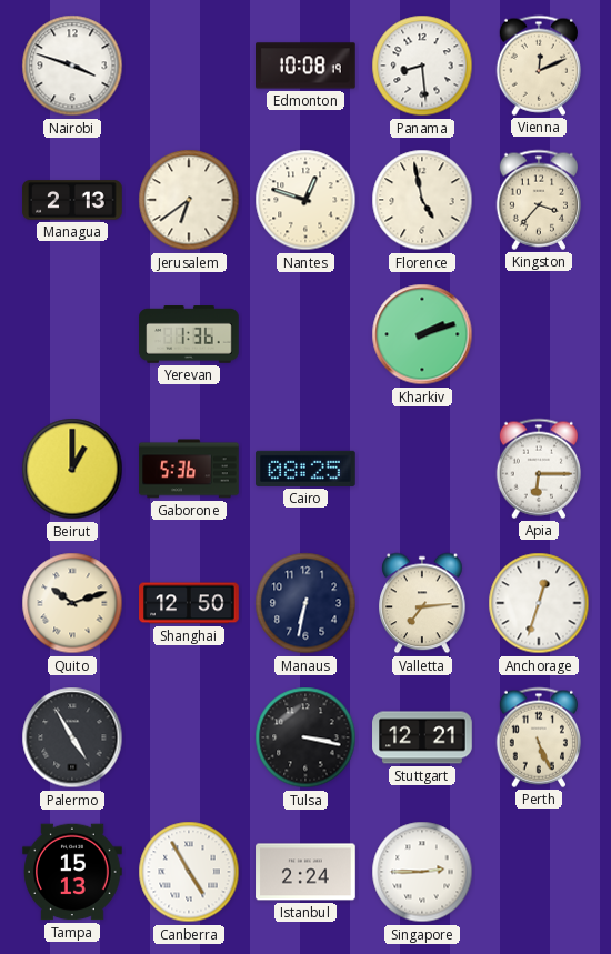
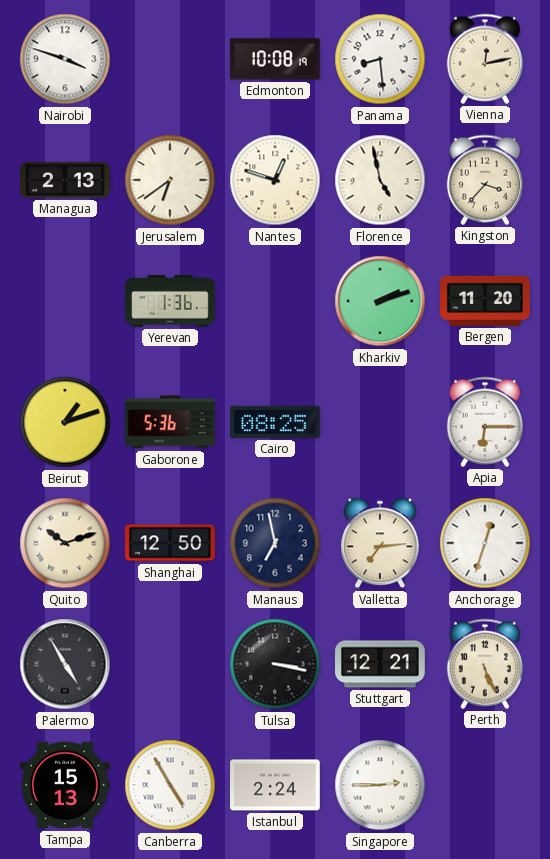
Vienna: 12:11 -> 12:13
Bergen: none -> 11:20
Beirut: 1:00 -> 1:12
Manaus: 6:32 -> 6:58
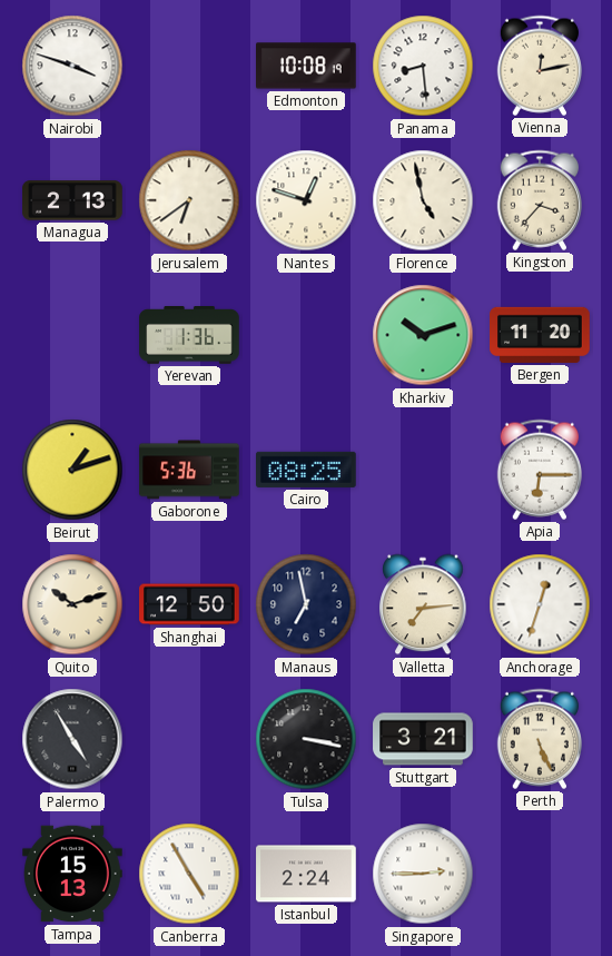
Kharkiv: 2:12 -> 10:12
Stuttgart: 12:21 -> 3:21
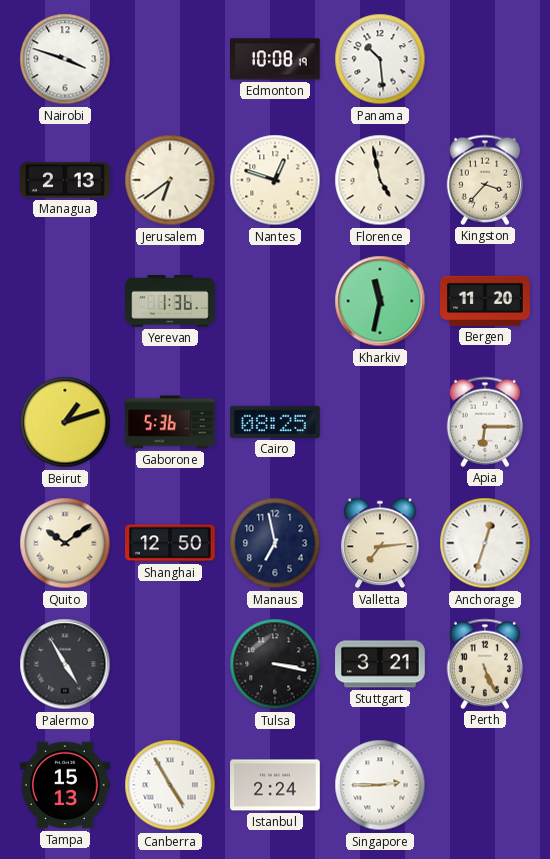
Panama: 8:29 -> 10:29
Vienna: 12:13 -> none
Kharkiv: 10:12 -> 11:32
Quito: 10:12 -> 10:09
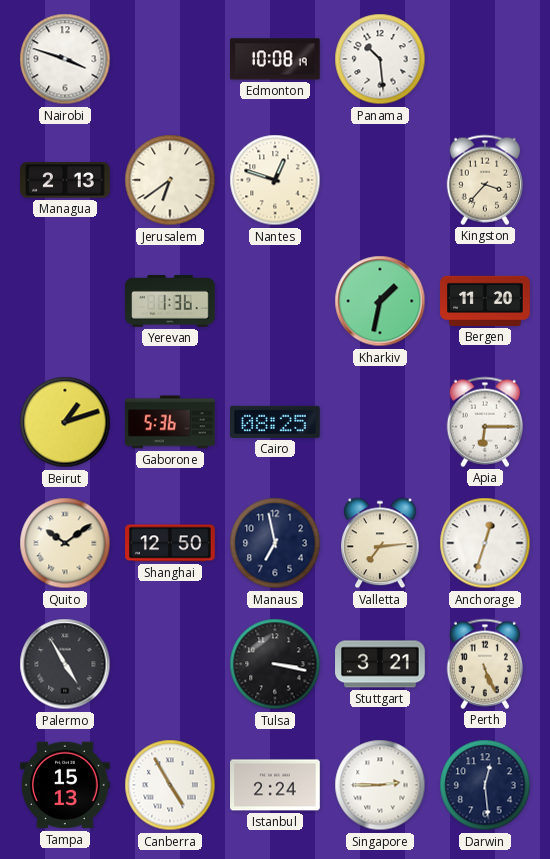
Florence: 4:58 -> none
Kharkiv: 11:32 -> 1:32
Darwin: none -> 12:29
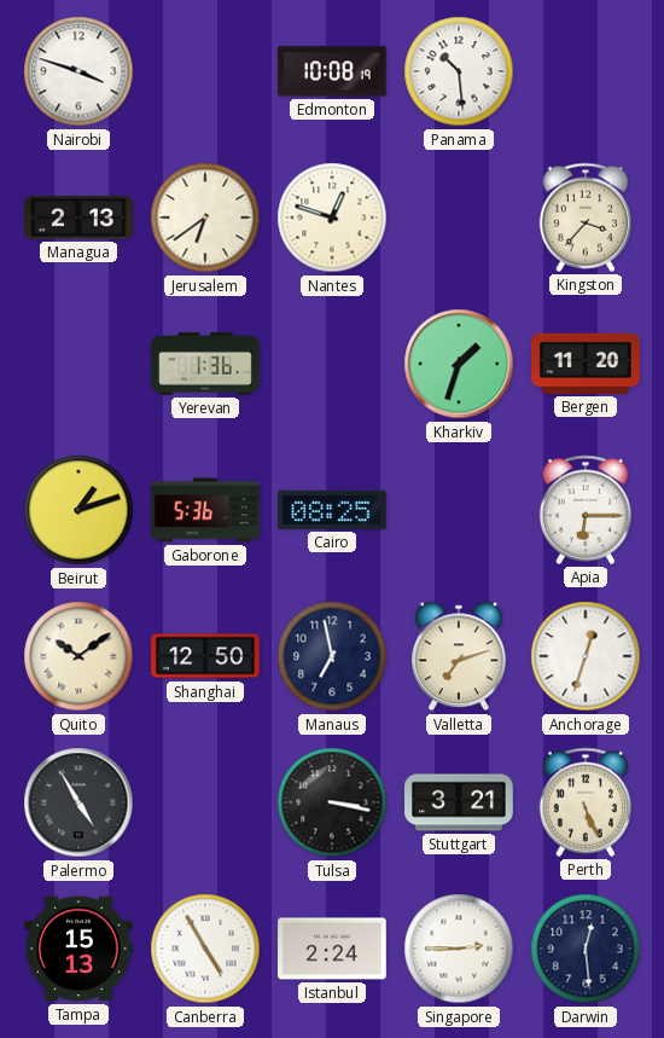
Kharkiv: 1:32 -> 1:33
Valletta: 7:14 -> 7:12
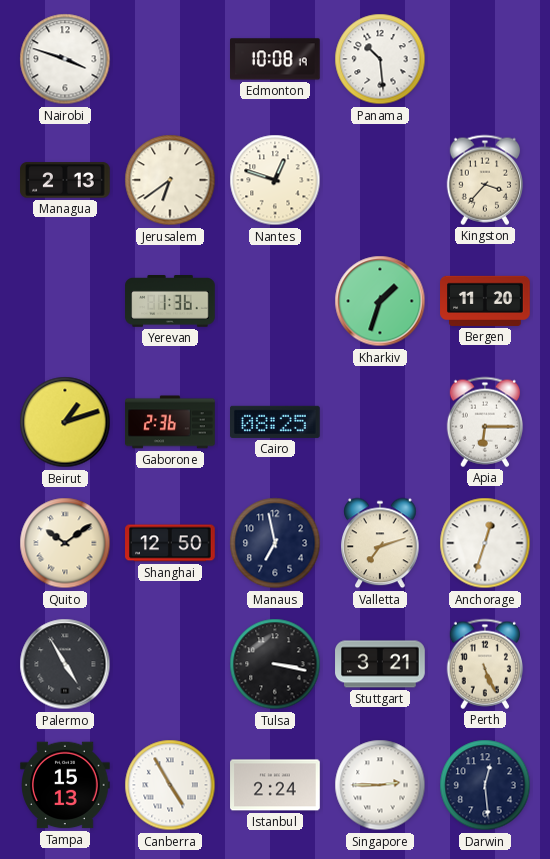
Gaborone: 5:36 -> 2:36
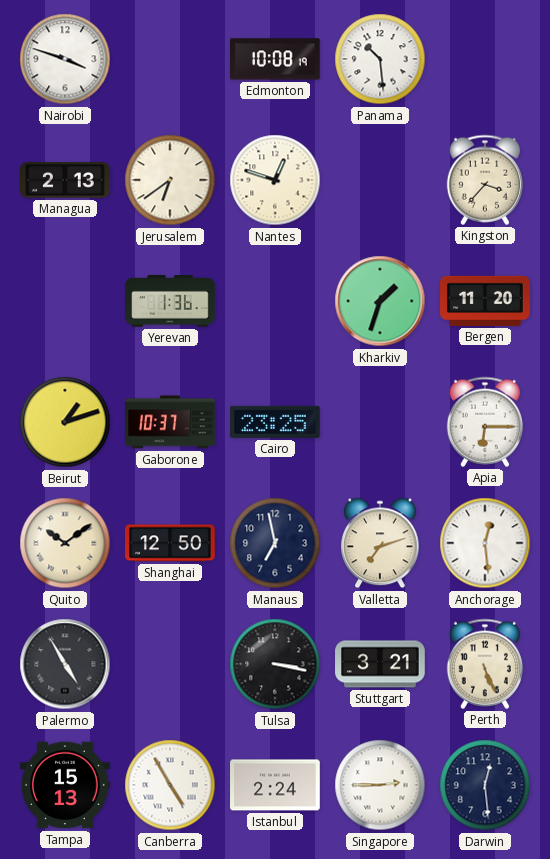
Gaborone: 2:36 -> 10:37
Cairo: 08:25 -> 23:25
Anchorage: 12:33 -> 12:29
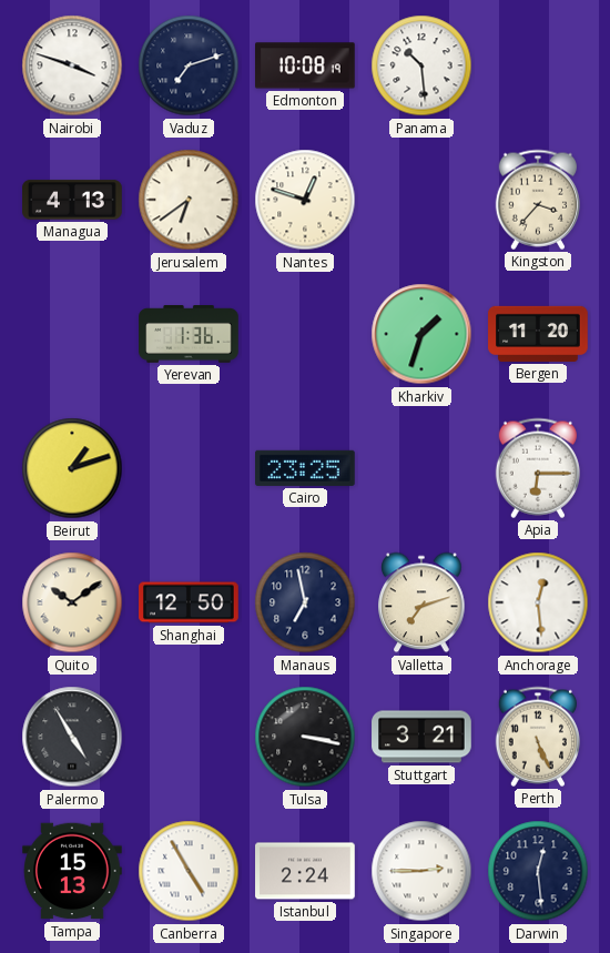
Vaduz: none -> 7:12
Managua: 2:13 -> 4:13
Gaborone: 10:37 -> none
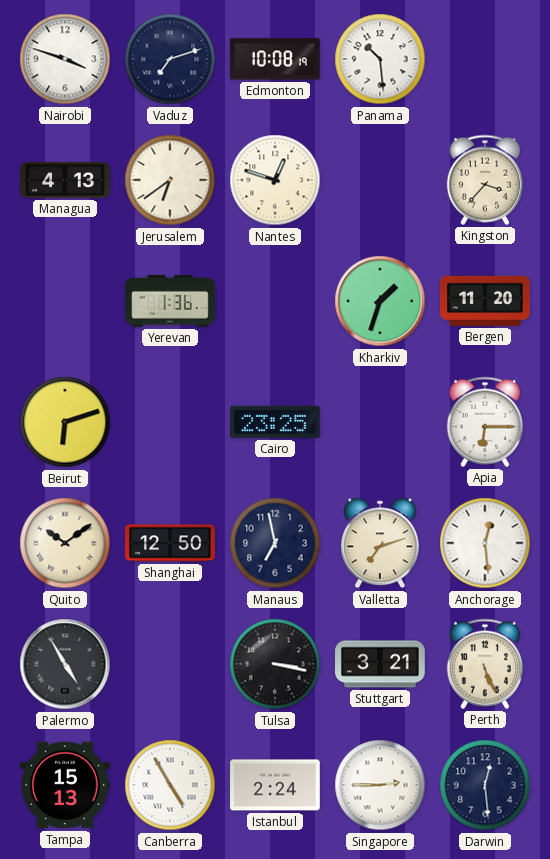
Beirut: 1:12 -> 6:12
